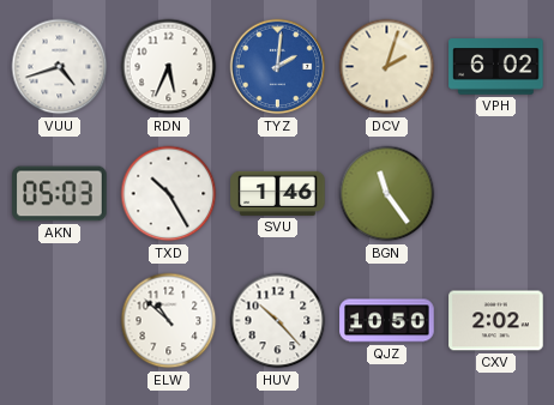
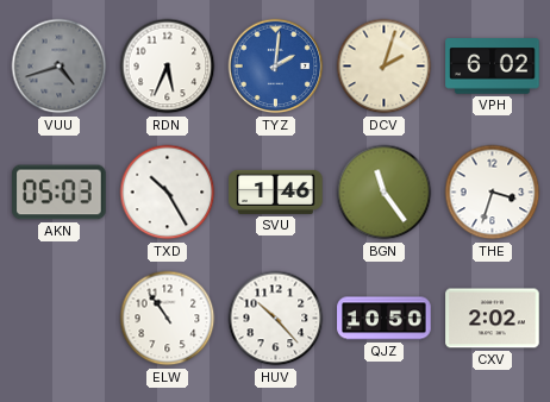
VUU dial: white -> grey
THE: none -> 3:33
ELW: 10:52 -> 10:54
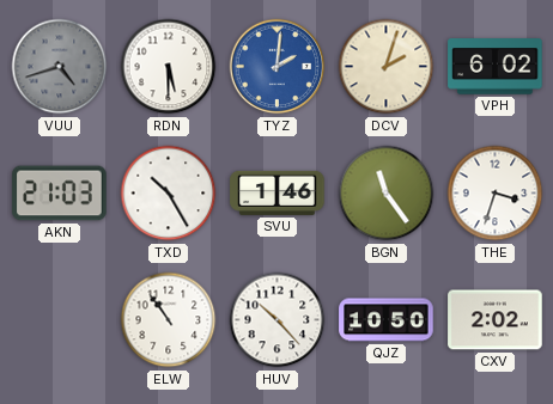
RDN: 5:34 -> 5:30
AKN: 05:03 -> 21:03
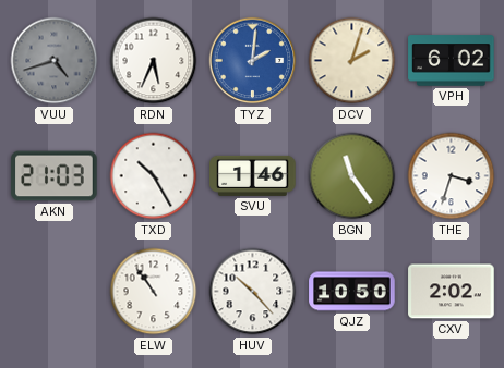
RDN: 5:30 -> 5:34
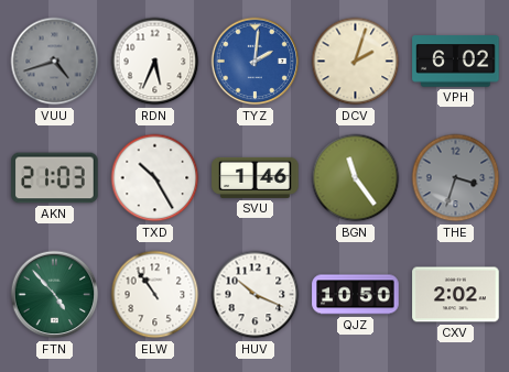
THE dial: white -> grey
FTN: none -> 4:53
HUV: 10:23 -> 10:19
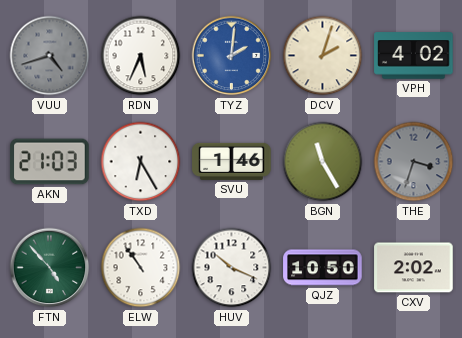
VPH: 6:02 -> 4:02
TXD: 10:25 -> 6:25
BGN: 11:24 -> 11:25
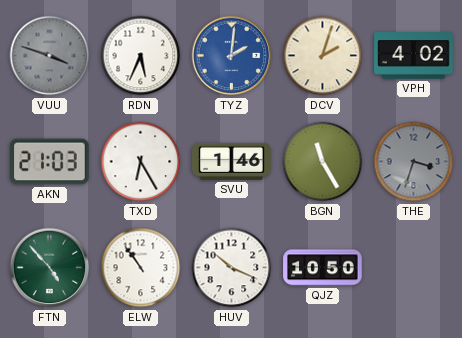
VUU: 4:42 -> 3:48
CXV: 2:02 -> none
